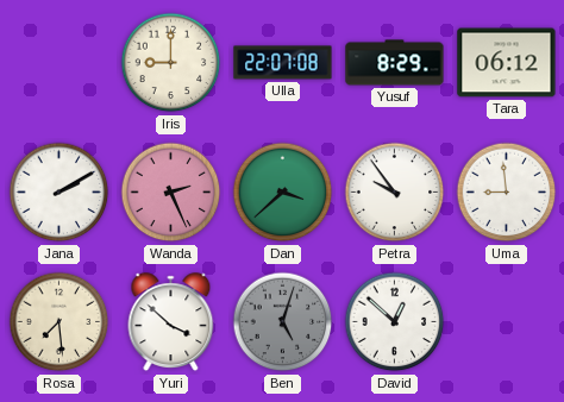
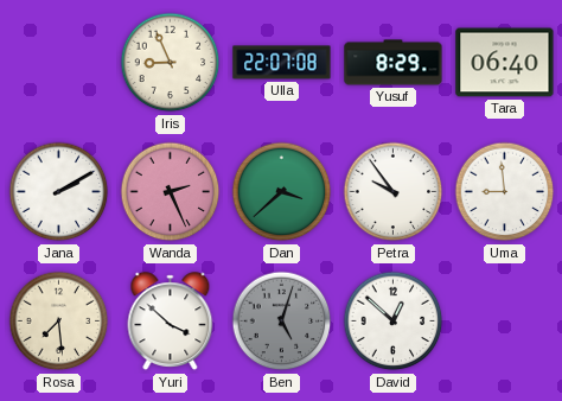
Iris: 9:00 -> 8:56
Tara: 06:12 -> 06:40
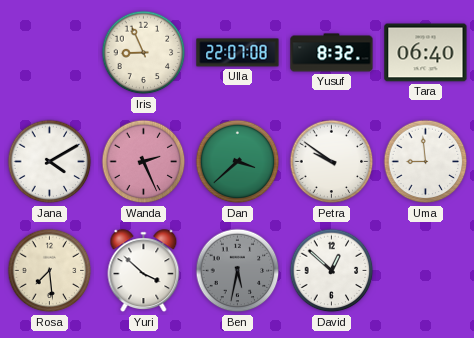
Yusuf: 8:29 -> 8:32
Jana: 2:10 -> 4:10
Petra: 9:54 -> 9:51
Ben: 5:03 -> 5:32
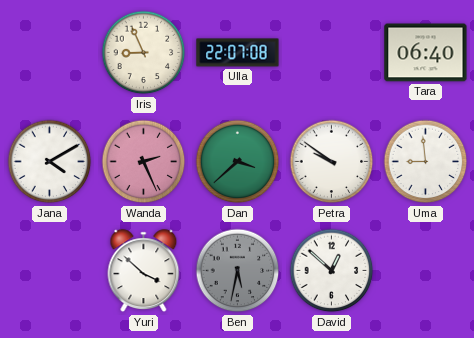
Yusuf: 8:32 -> none
Rosa: 7:29 -> none
